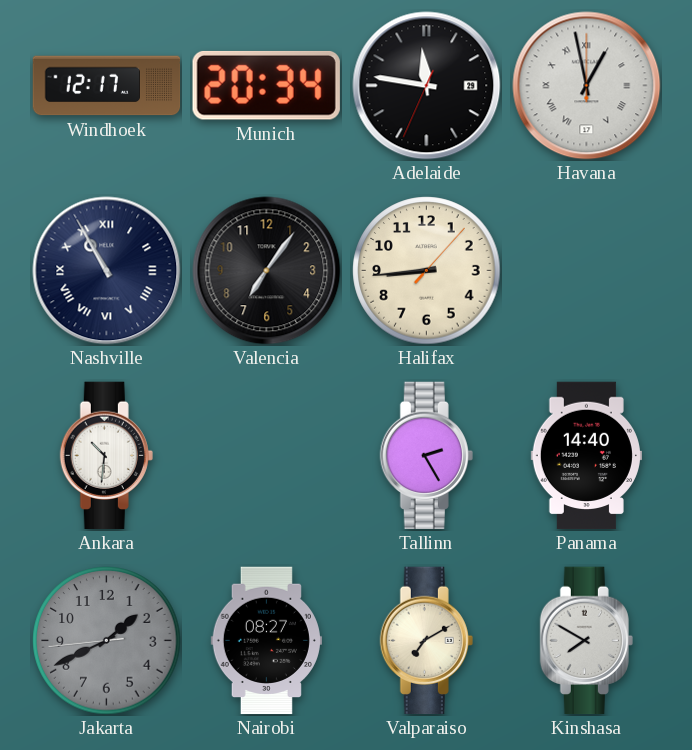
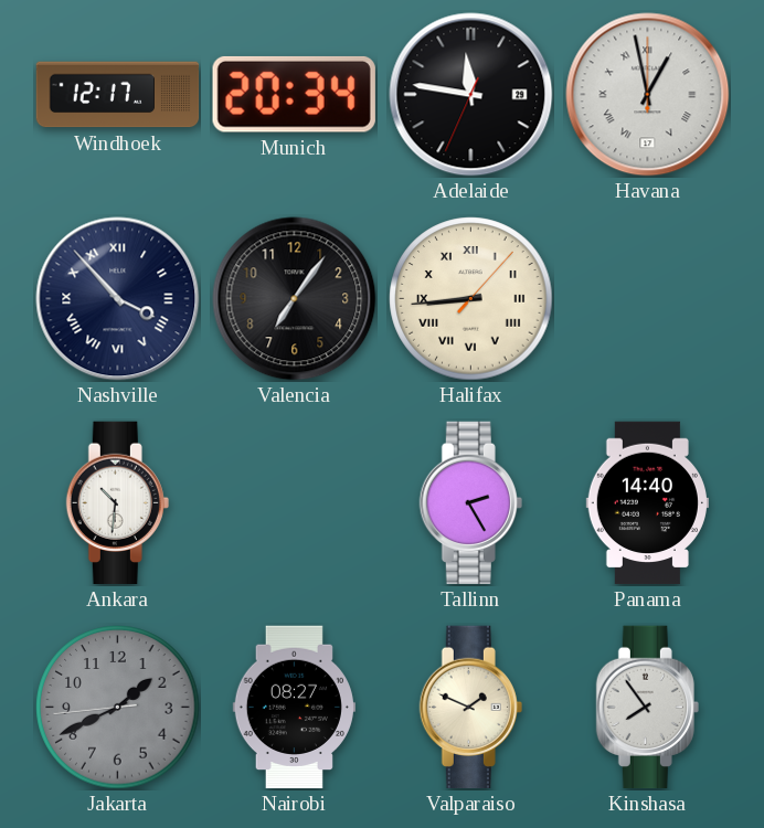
Nashville: 10:55 -> 3:53
Halifax numerals: Arabic -> Roman
Valparaiso: 7:10 -> 1:49
Kinshasa: 7:50 -> 7:54
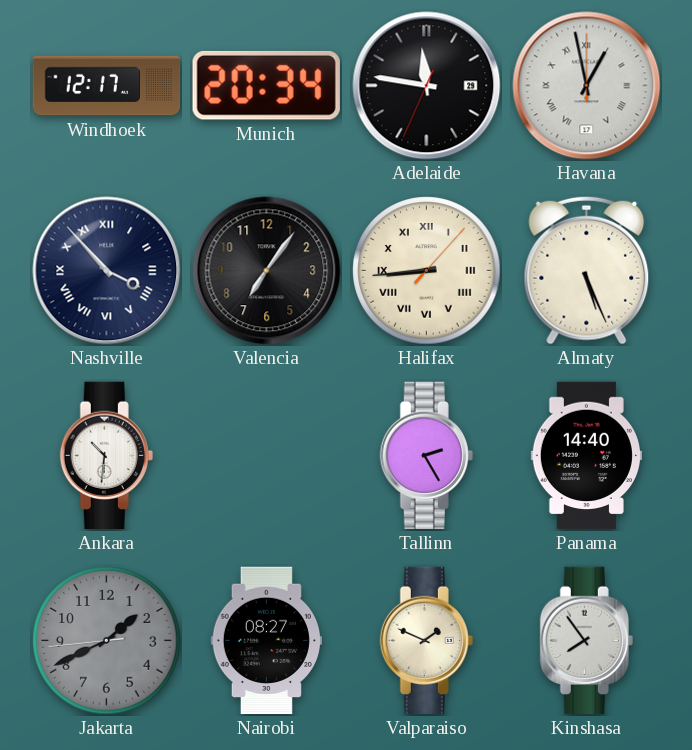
Almaty: none -> 5:26
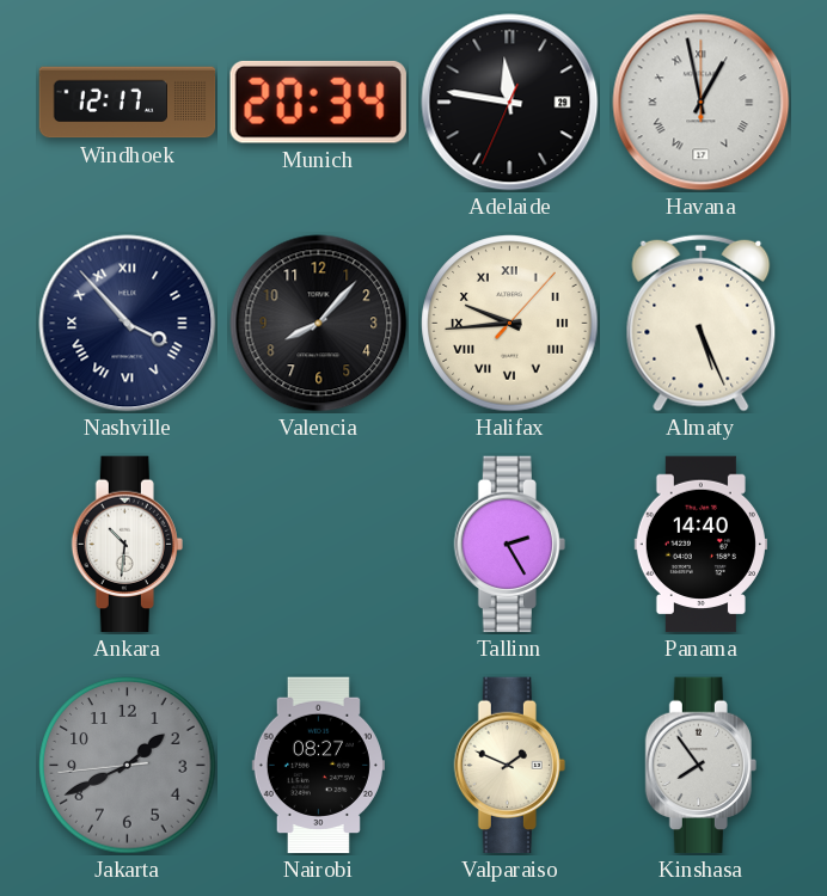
Valencia: 7:06 -> 8:07
Halifax: 8:44 -> 9:44
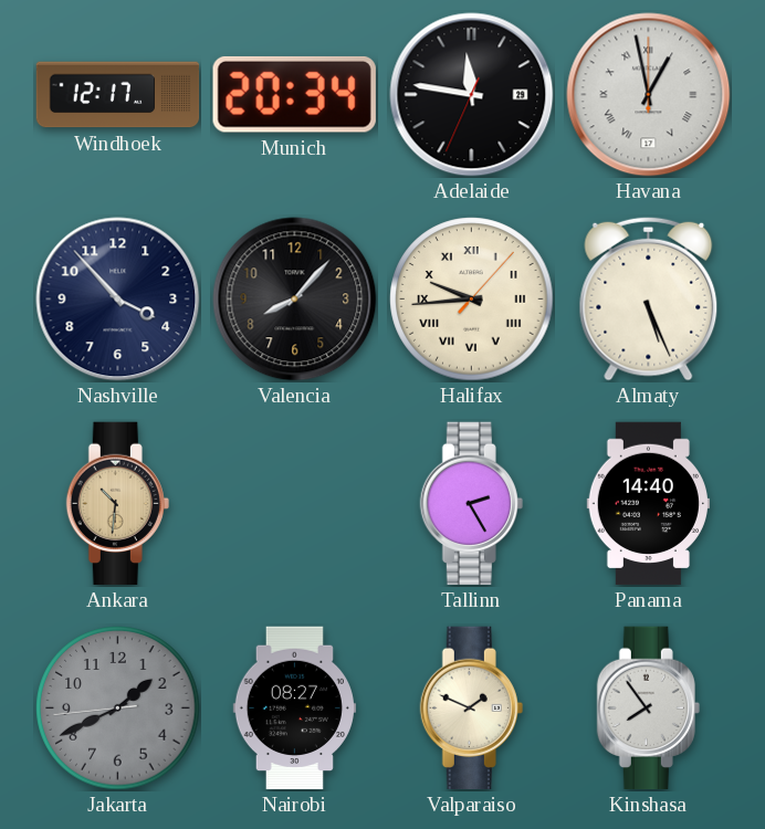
Nashville numerals: Roman -> Arabic
Ankara dial: white -> champagne
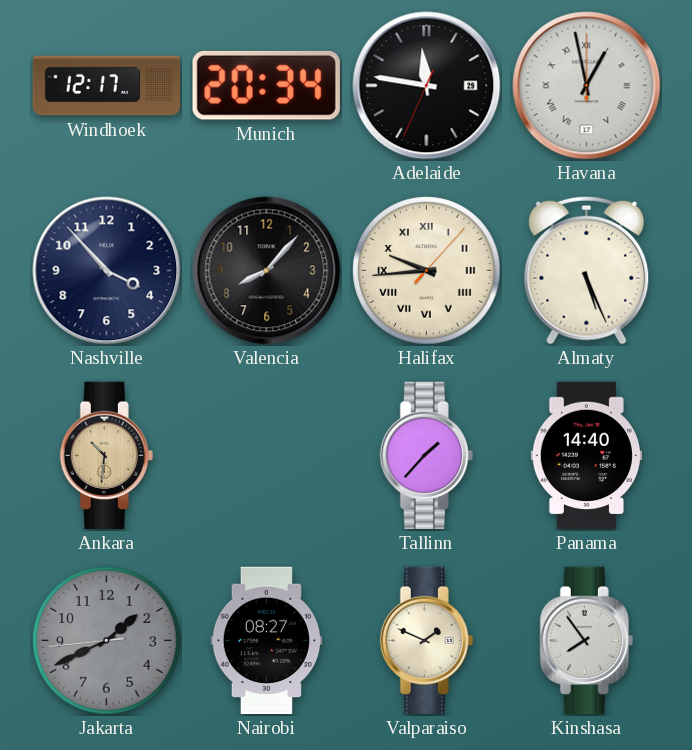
Tallinn: 2:25 -> 1:37
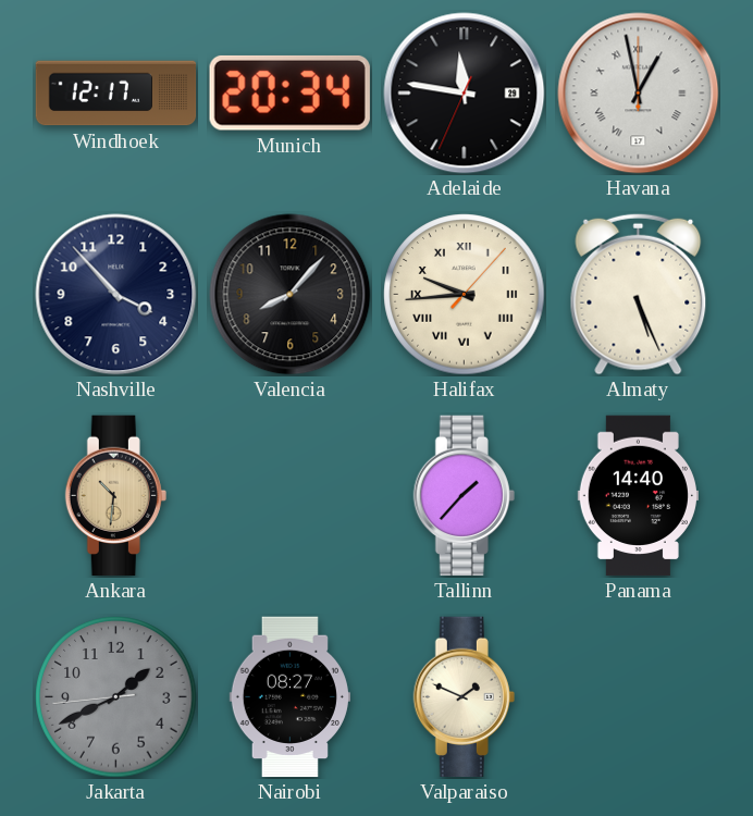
Kinshasa: 7:54 -> none
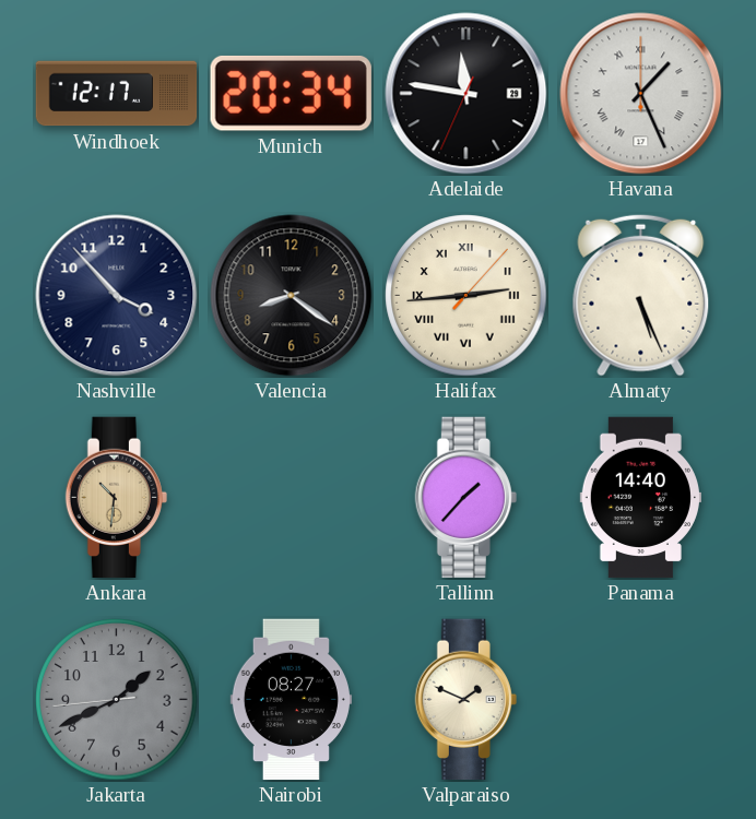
Havana: 12:58 -> 1:26
Valencia: 8:07 -> 8:21
Halifax: 9:44 -> 2:44
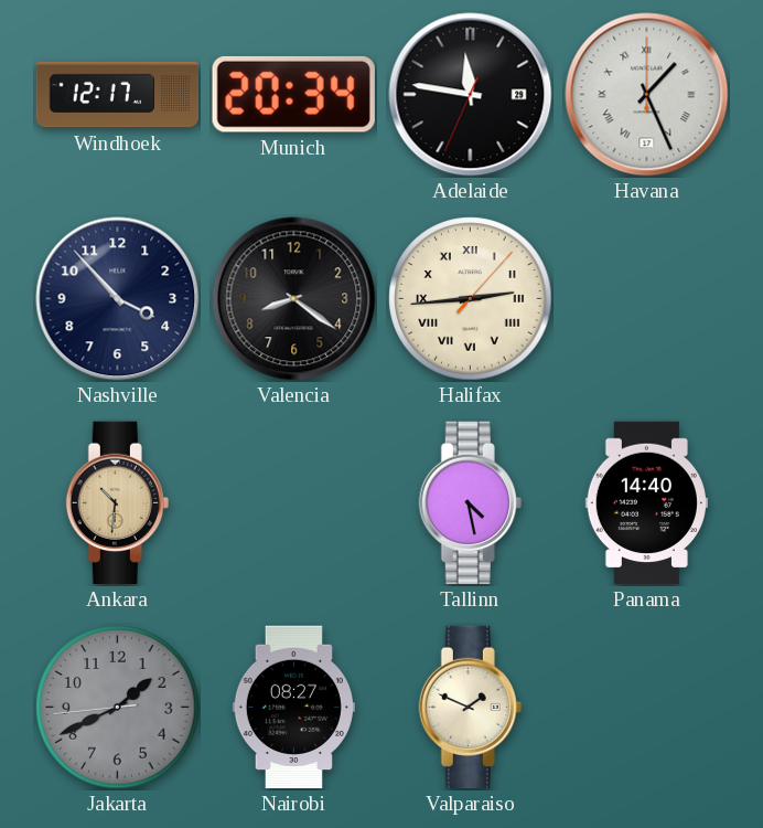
Almaty: 5:26 -> none
Tallinn: 1:37 -> 4:28
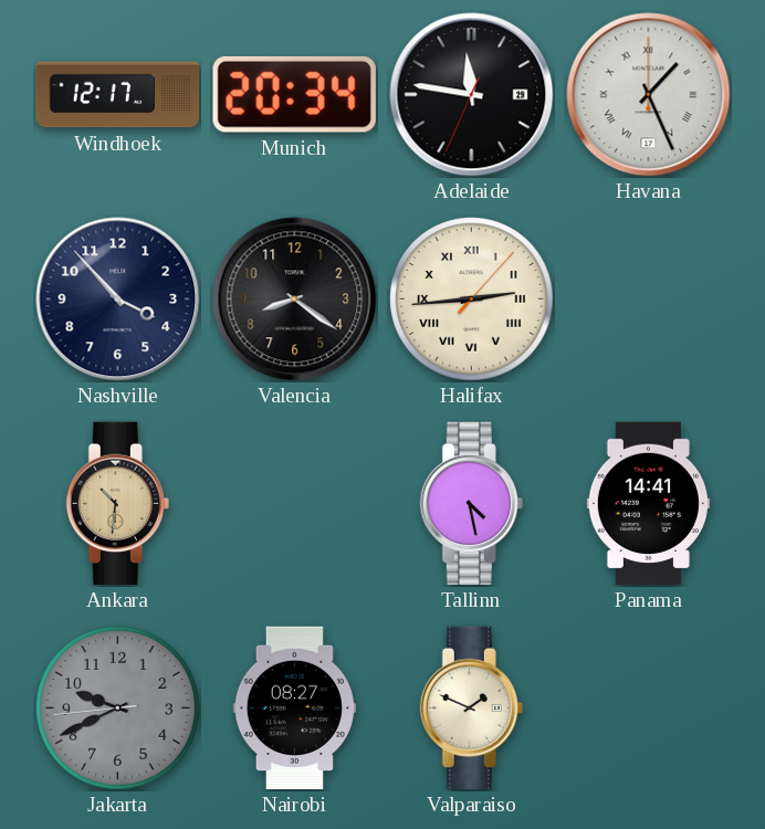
Panama: 14:40 -> 14:41
Jakarta: 1:40 -> 9:40
